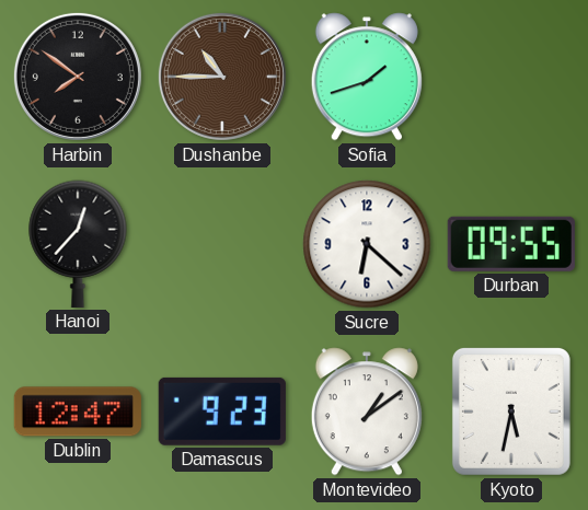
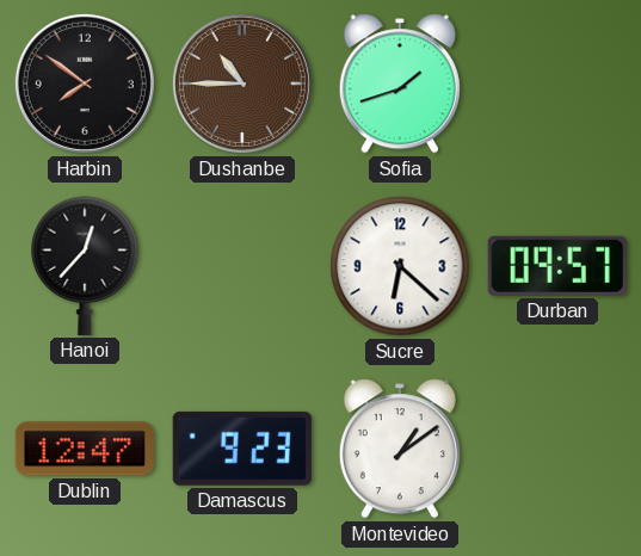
Durban: 09:55 -> 09:57
Kyoto: 5:32 -> none
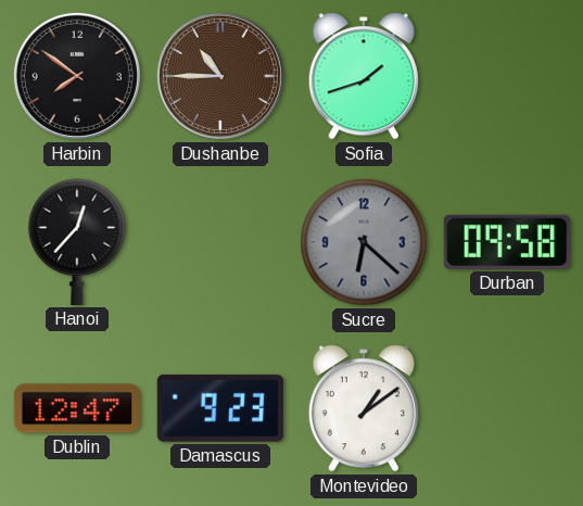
Sucre dial: white -> grey
Durban: 09:57 -> 09:58
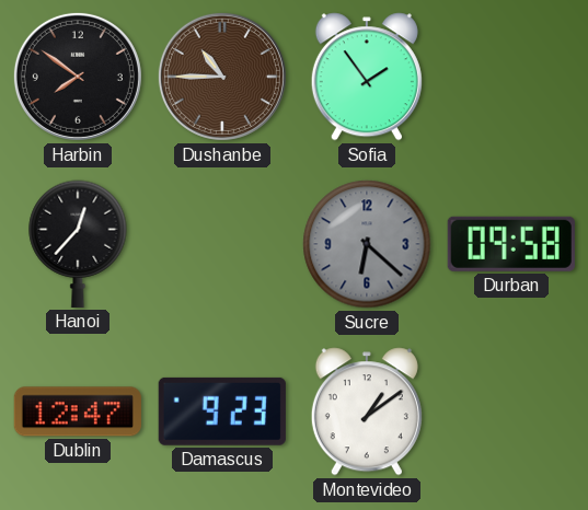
Sofia: 1:42 -> 1:54
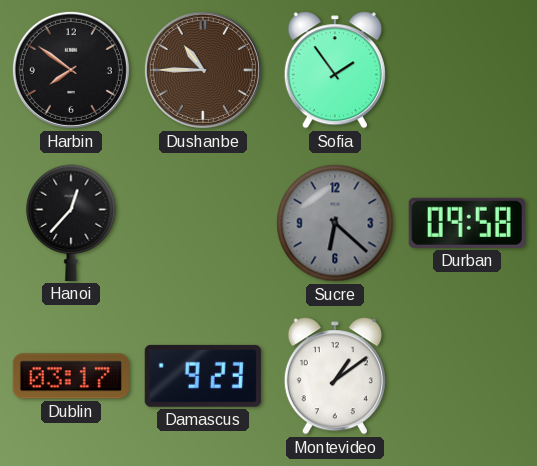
Dublin: 12:47 -> 03:17
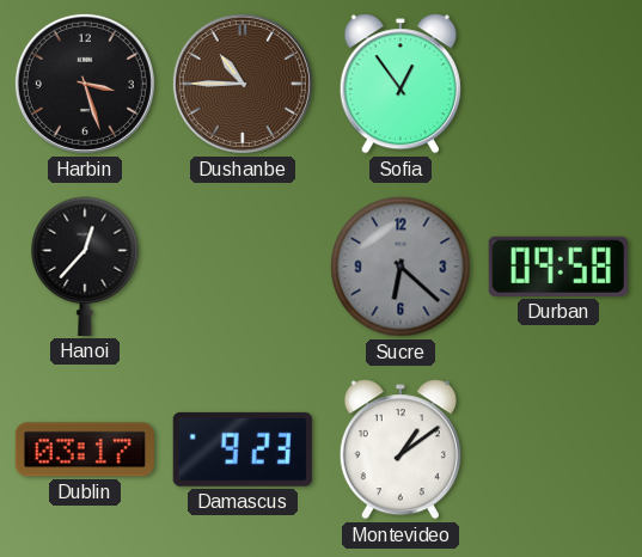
Harbin: 7:51 -> 3:27
Sofia: 1:54 -> 12:54
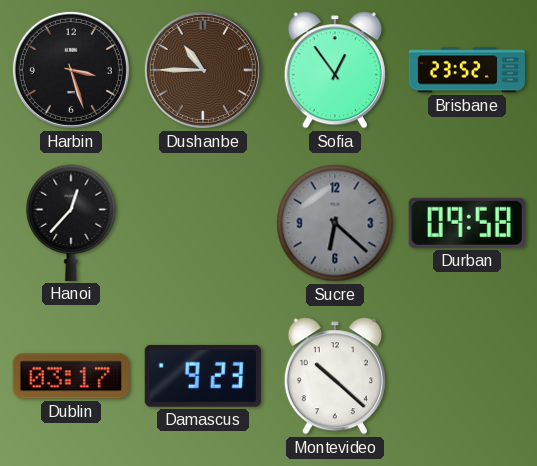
Brisbane: none -> 23:52
Montevideo: 1:09 -> 10:22
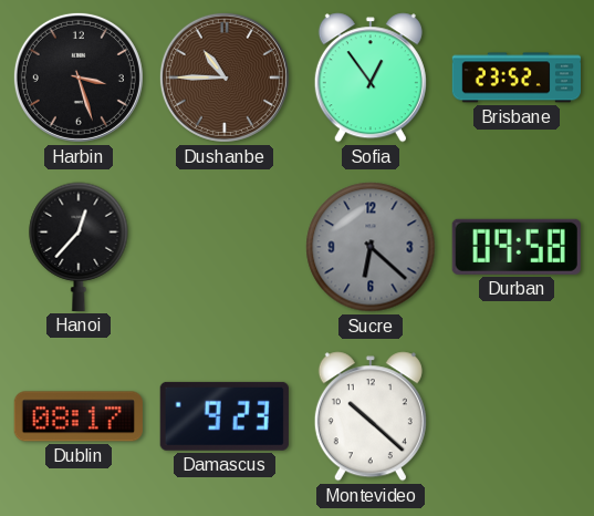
Dublin: 03:17 -> 08:17
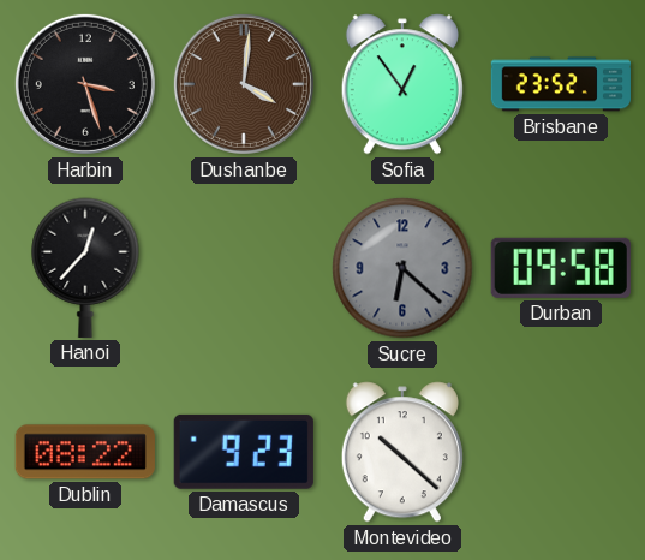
Dushanbe: 10:45 -> 4:01
Dublin: 08:17 -> 08:22
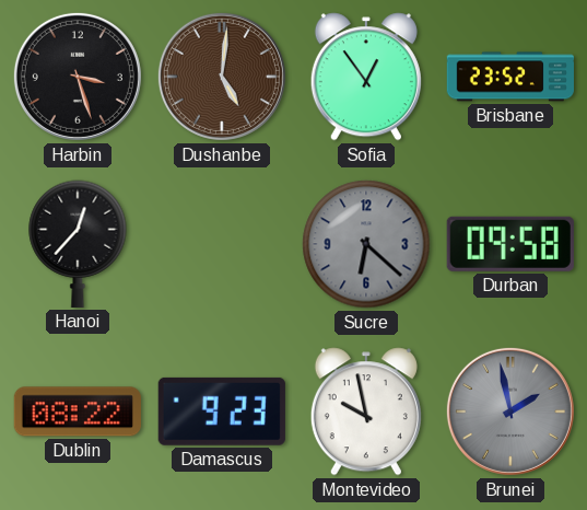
Dushanbe: 4:01 -> 5:01
Montevideo: 10:22 -> 9:58
Brunei: none -> 1:58
